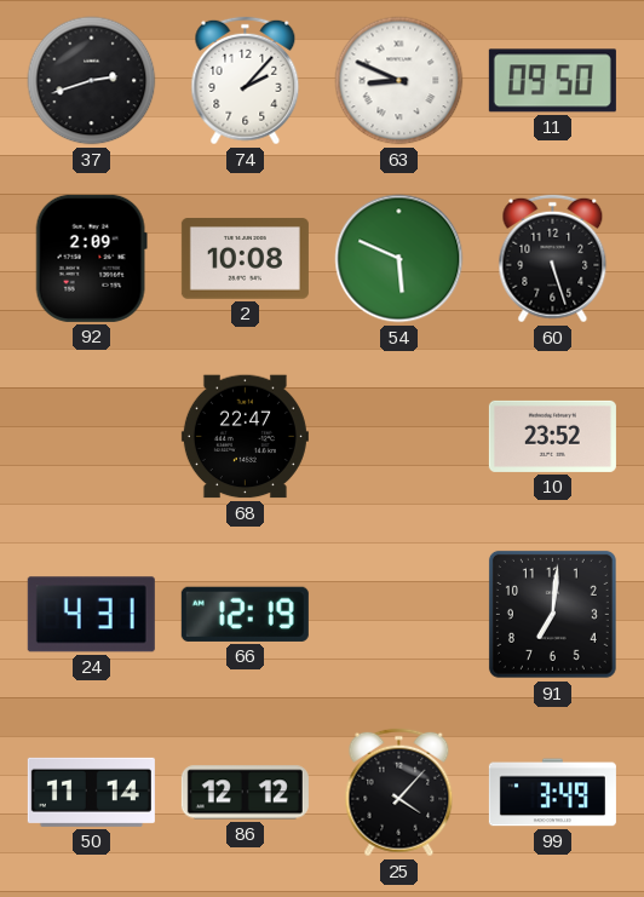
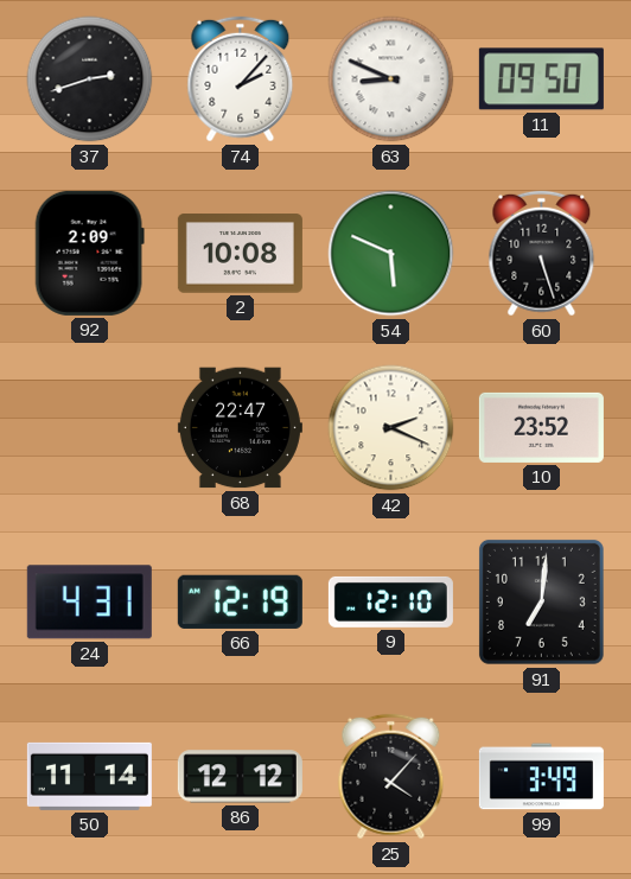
42: none -> 2:19
9: none -> 12:10
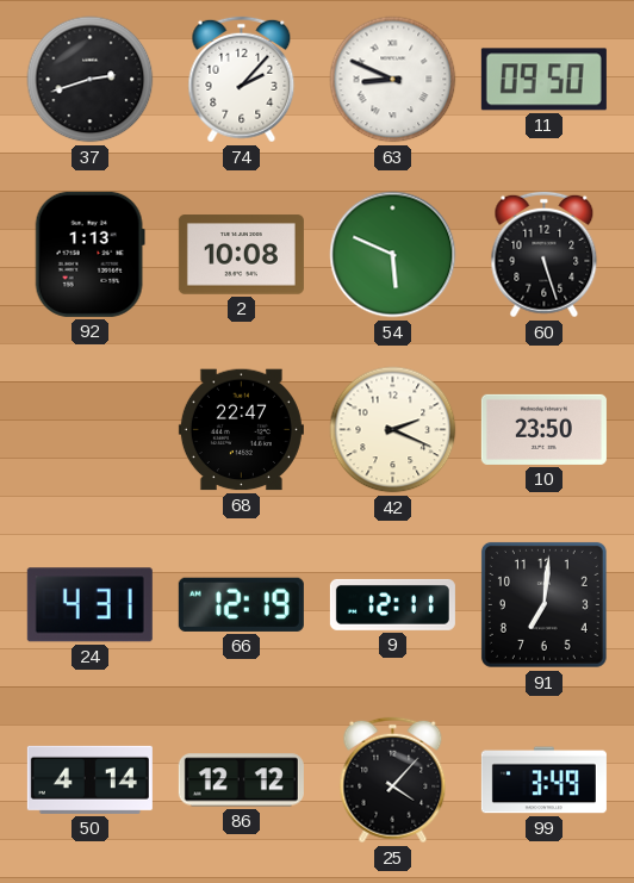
92: 2:09 -> 1:13
10: 23:52 -> 23:50
9: 12:10 -> 12:11
50: 11:14 -> 4:14
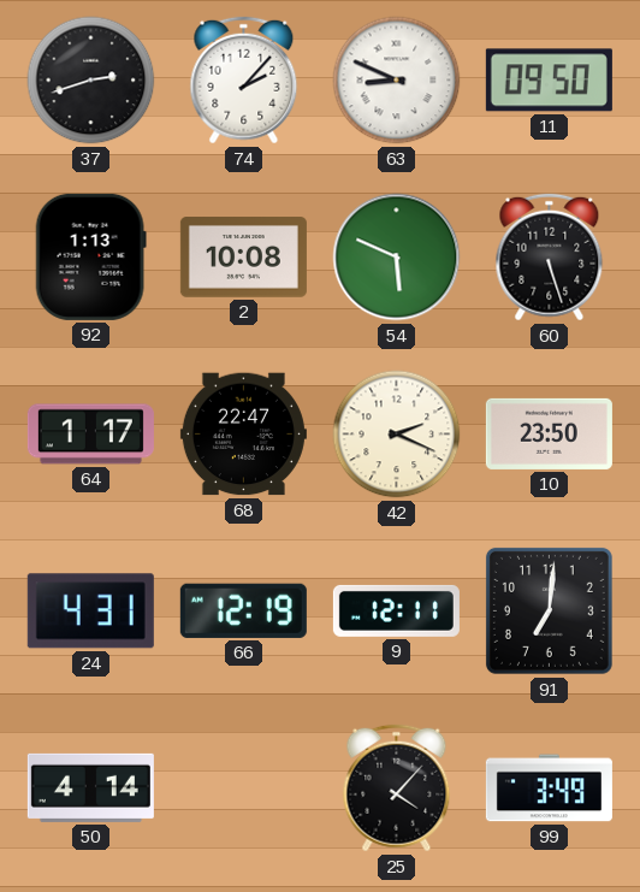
64: none -> 1:17
86: 12:12 -> none
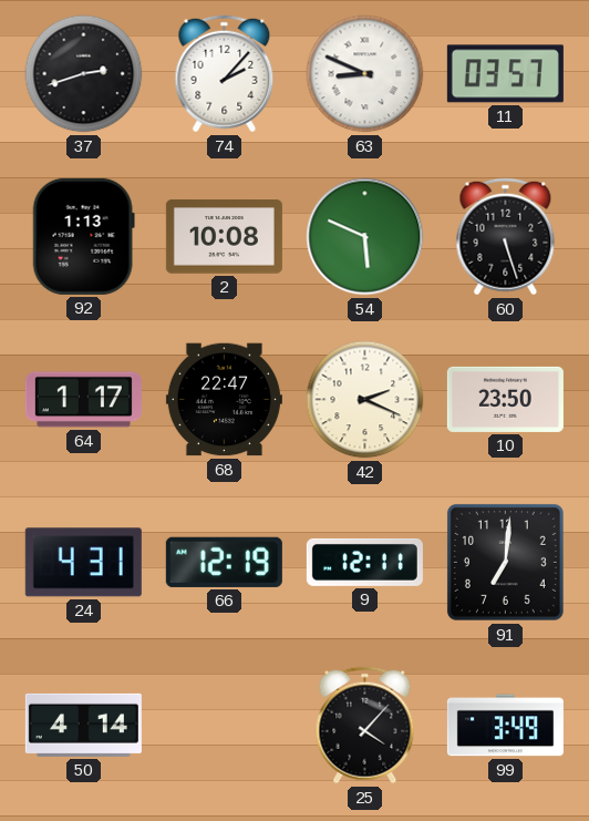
11: 09:50 -> 03:57
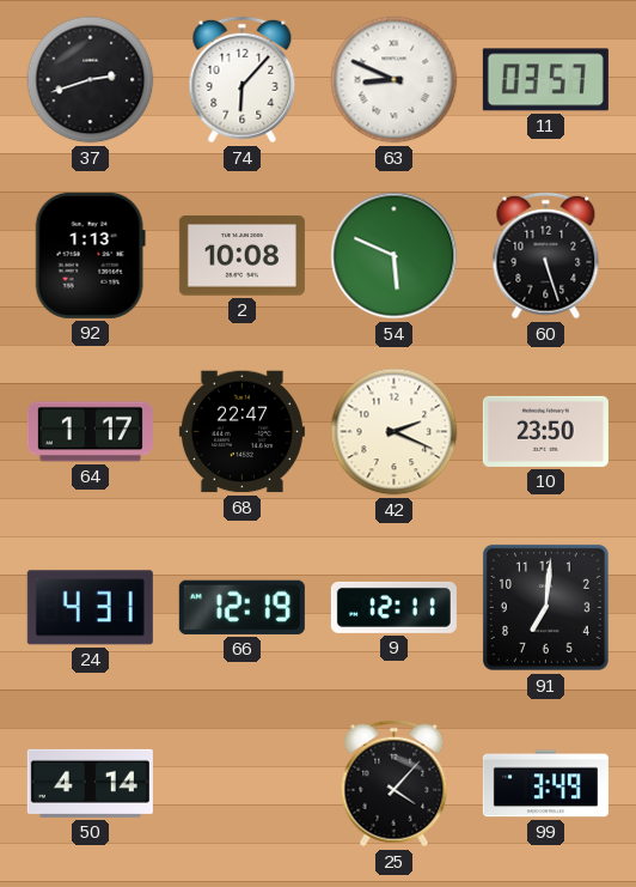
74: 2:07 -> 6:07
